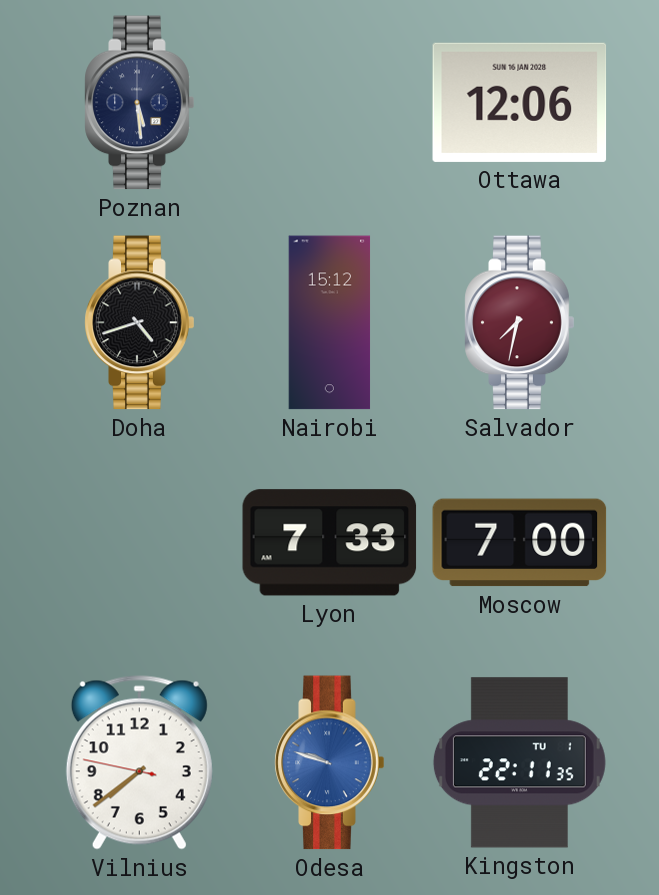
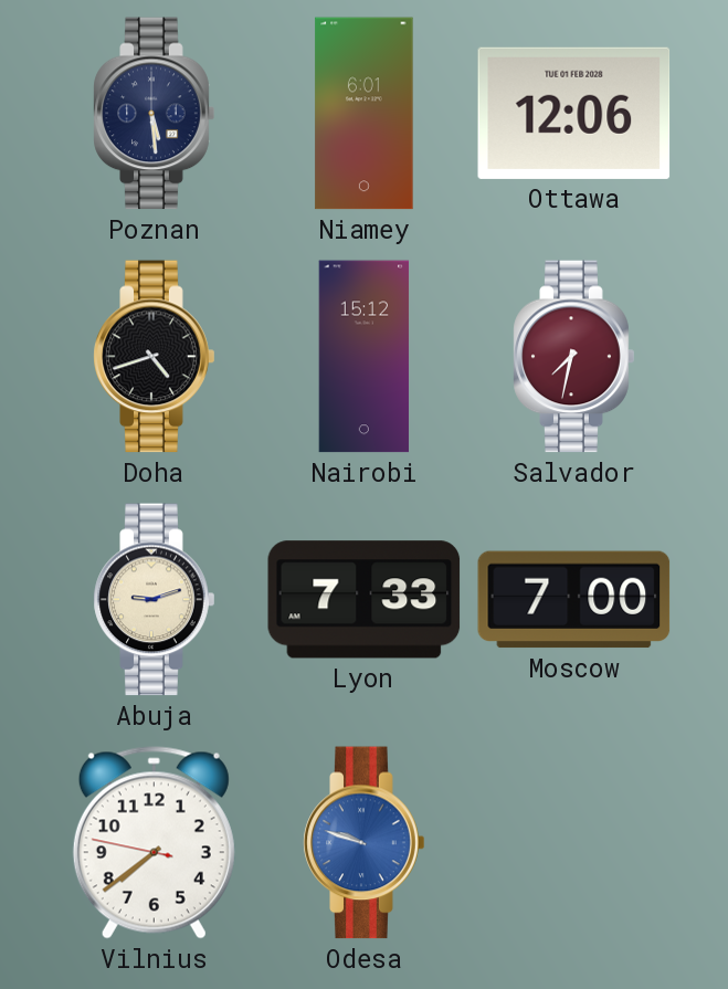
Niamey: none -> 6:01
Ottawa date: SUN 16 JAN 2028 -> TUE 01 FEB 2028
Abuja: none -> 9:12
Kingston: 22:11 -> none
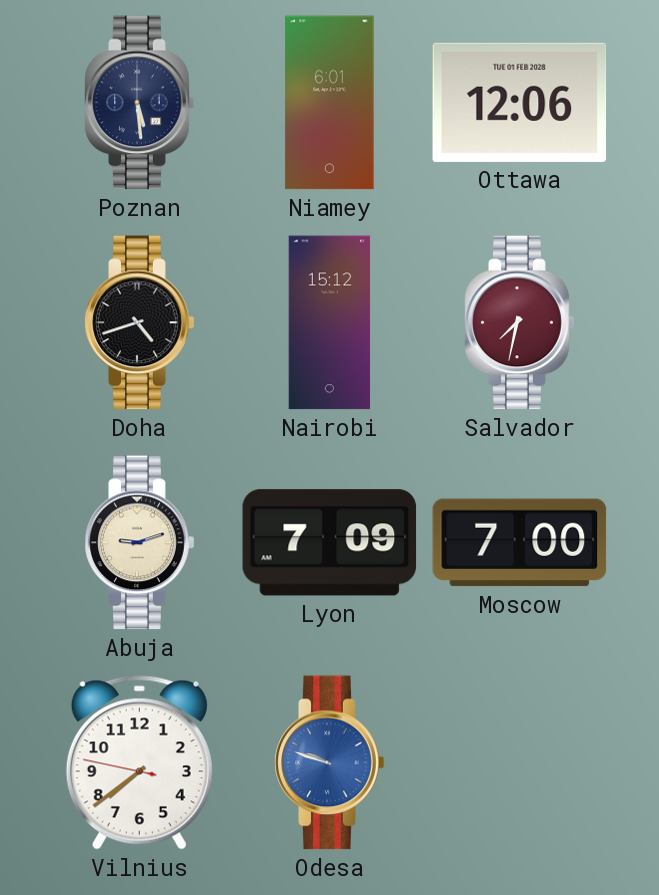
Lyon: 7:33 -> 7:09
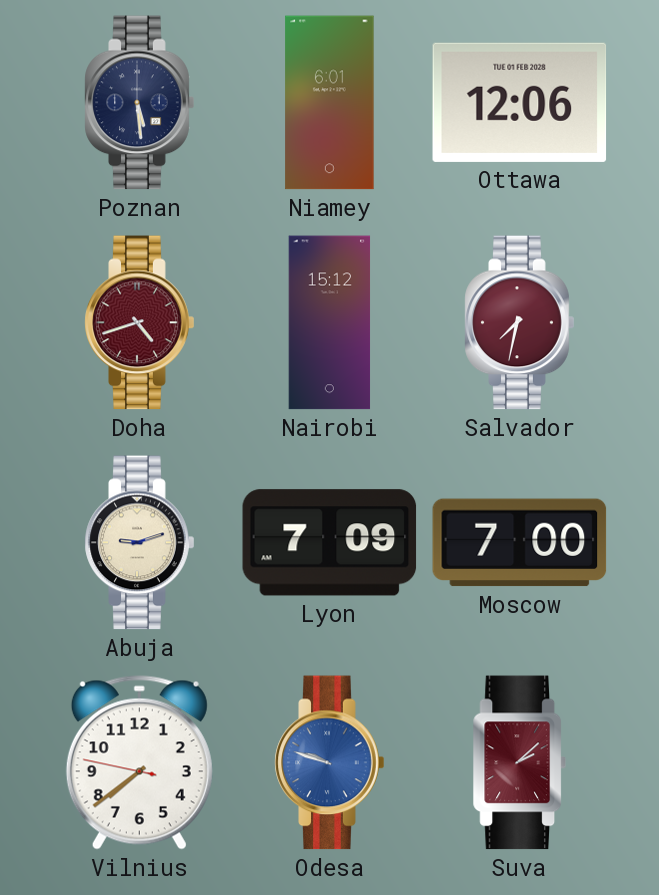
Doha dial: black -> burgundy
Suva: none -> 2:08
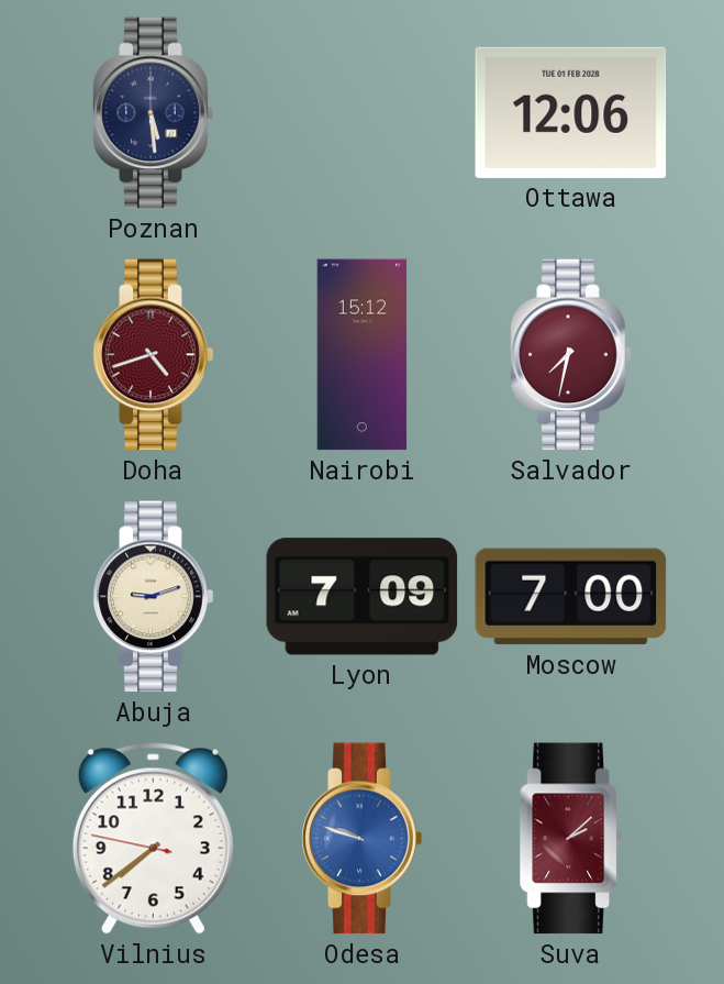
Niamey: 6:01 -> none
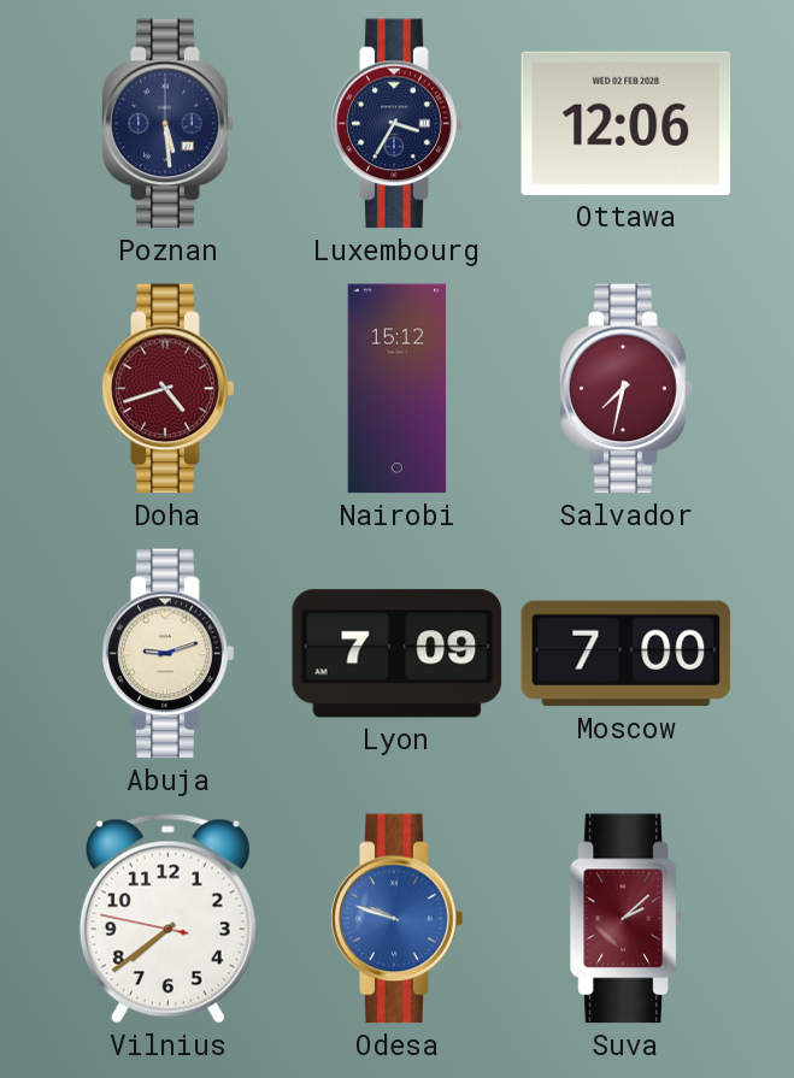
Luxembourg: none -> 3:35
Ottawa date: TUE 01 FEB 2028 -> WED 02 FEB 2028
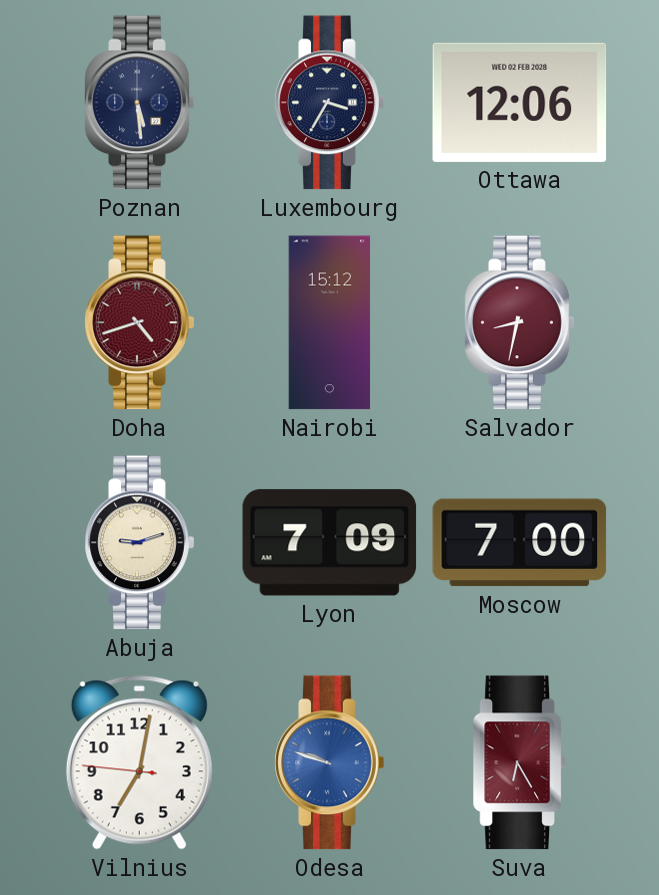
Salvador: 7:32 -> 8:32
Vilnius: 7:38 -> 7:01
Suva: 2:08 -> 6:25
